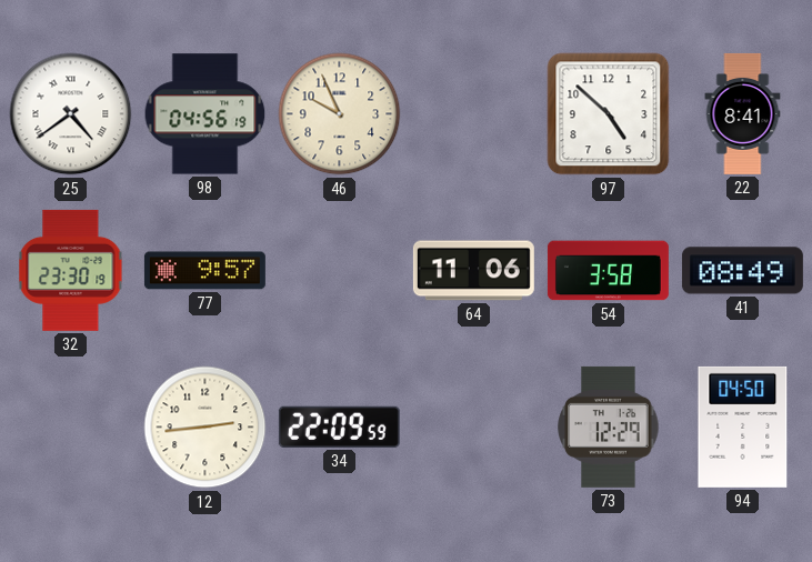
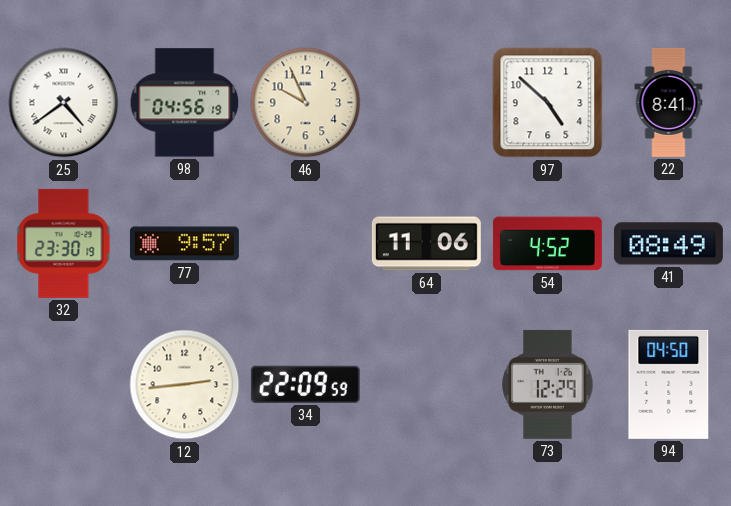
54: 3:58 -> 4:52
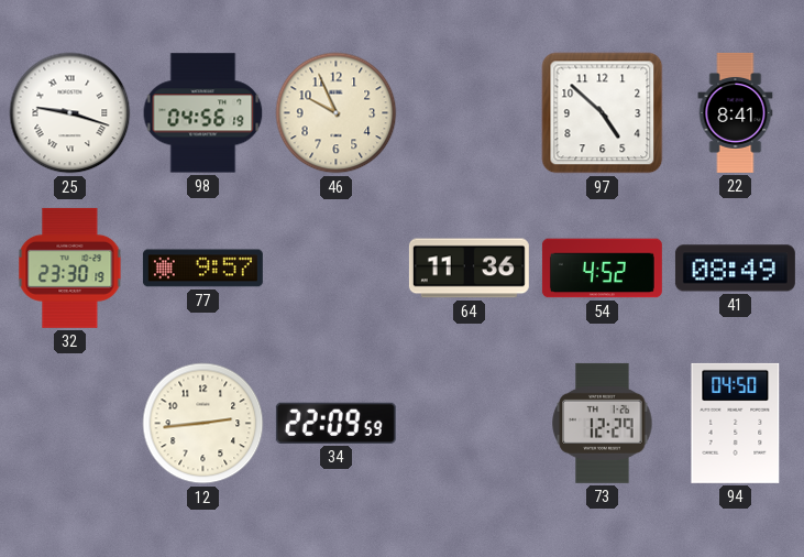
25: 4:39 -> 9:18
64: 11:06 -> 11:36
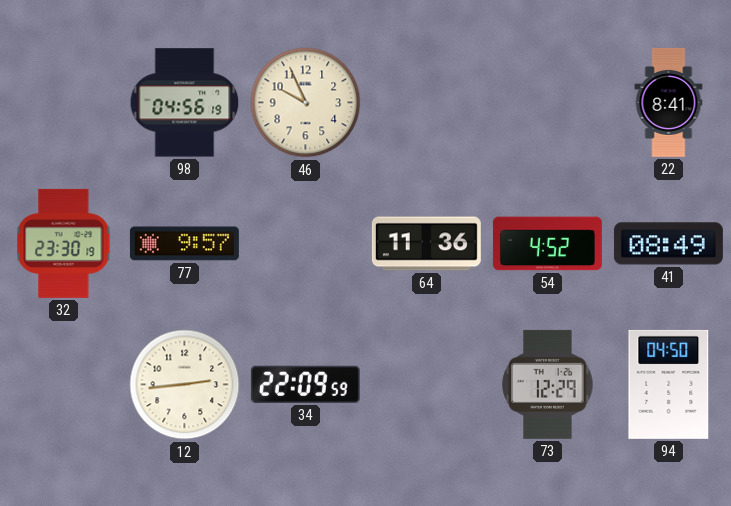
25: 9:18 -> none
97: 4:52 -> none
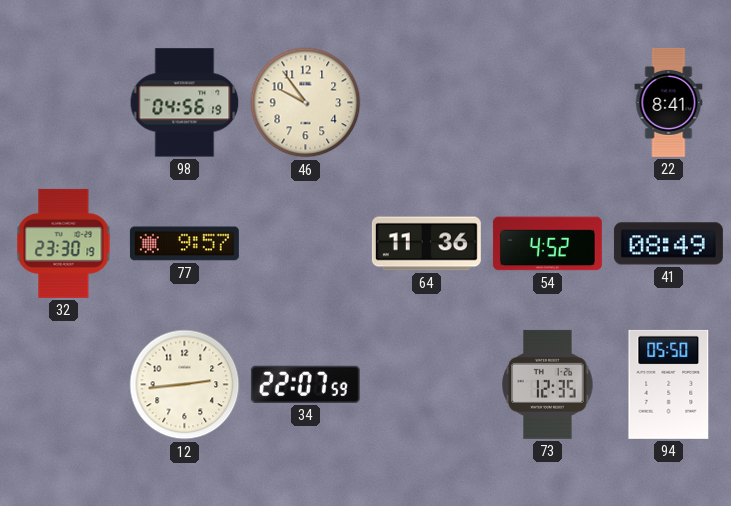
46: 9:56 -> 9:54
34: 22:09 -> 22:07
73: 12:29 -> 12:35
94: 04:50 -> 05:50
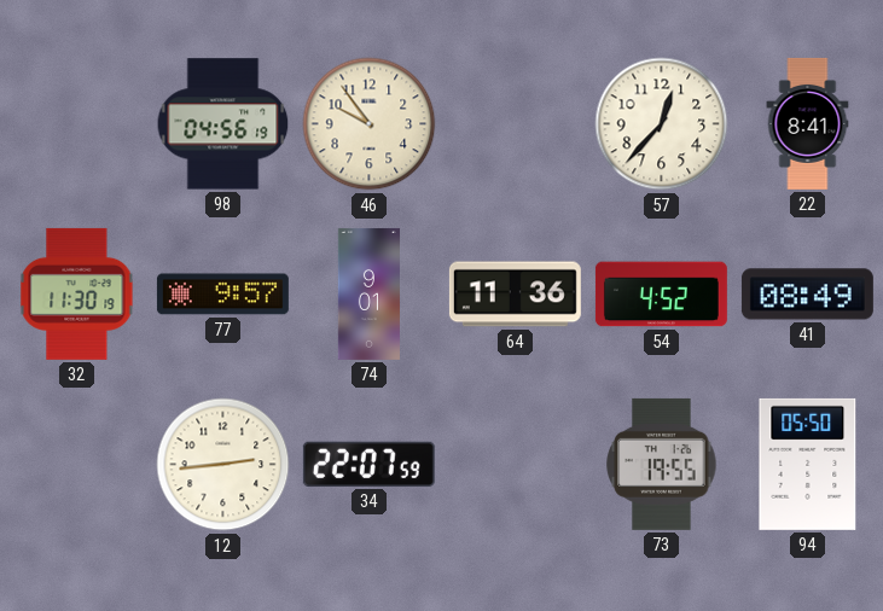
57: none -> 12:37
32: 23:30 -> 11:30
74: none -> 9:01
73: 12:35 -> 19:55
